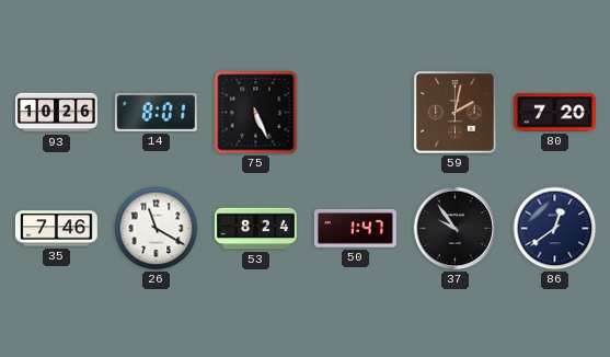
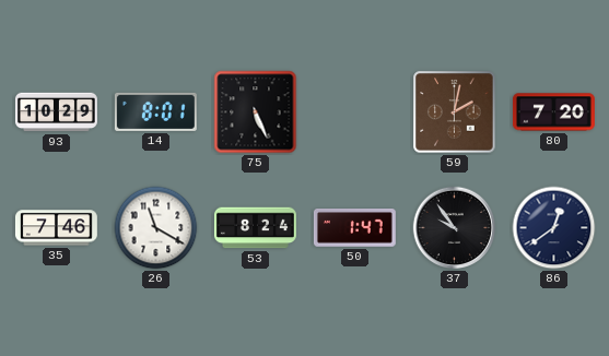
93: 10:26 -> 10:29
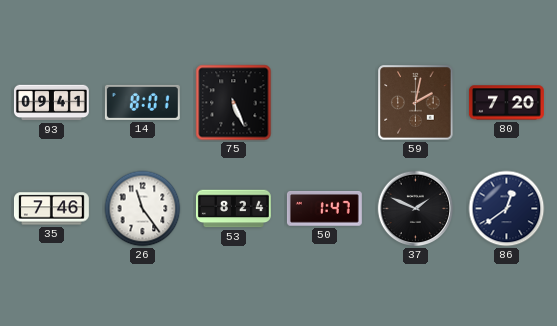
93: 10:29 -> 09:41
26: 11:20 -> 11:24
37: 9:54 -> 1:49
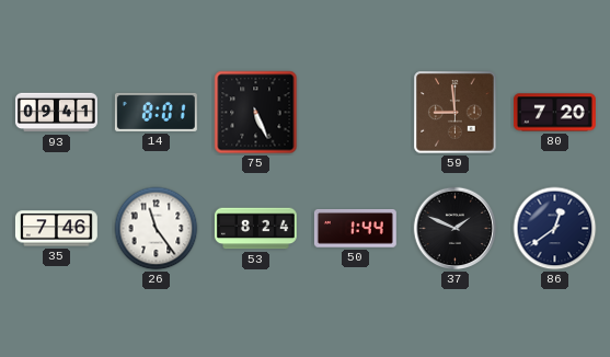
59: 2:02 -> 8:59
50: 1:47 -> 1:44
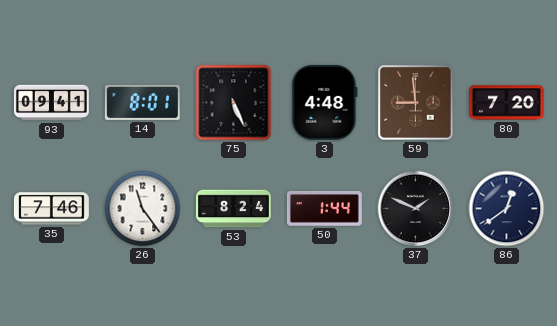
3: none -> 4:48
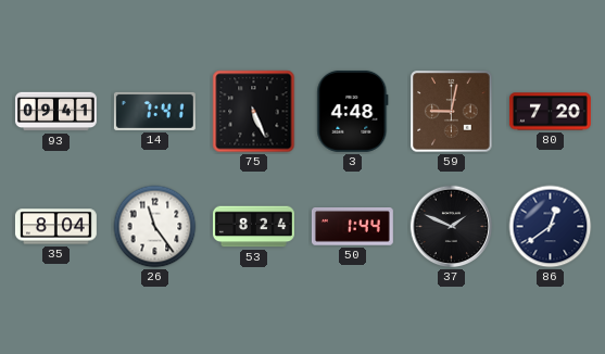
14: 8:01 -> 7:41
59: 8:59 -> 9:02
35: 7:46 -> 8:04
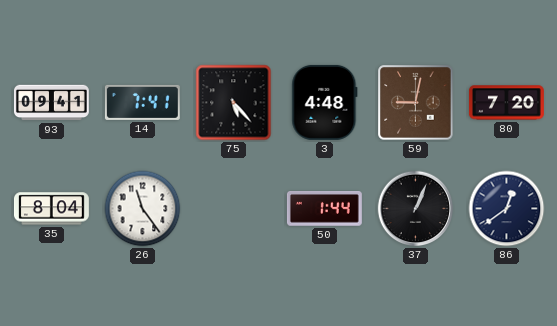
75: 5:26 -> 5:23
53: 8:24 -> none
37: 1:49 -> 1:04
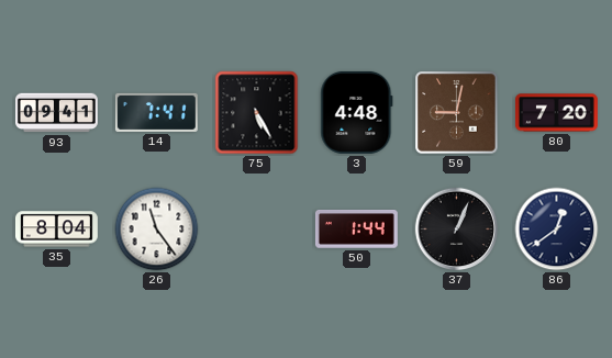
75: 5:23 -> 5:25
